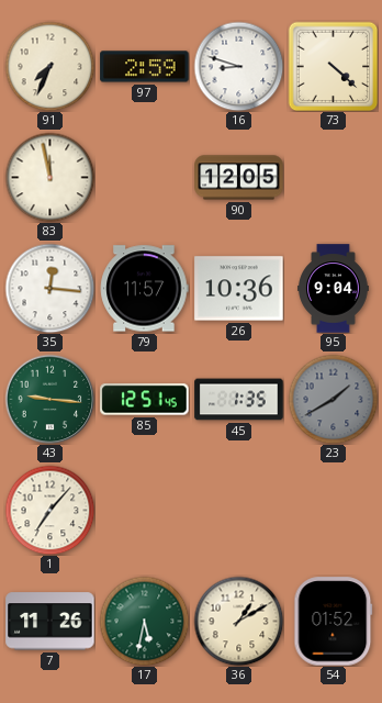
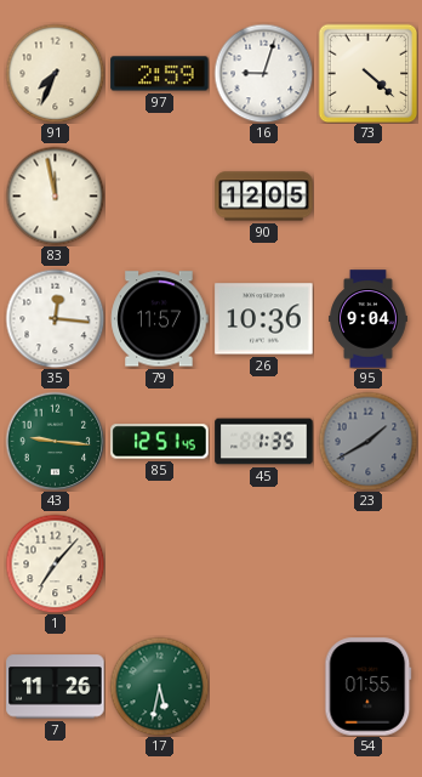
16: 8:48 -> 9:03
36: 1:10 -> none
54: 01:52 -> 01:55
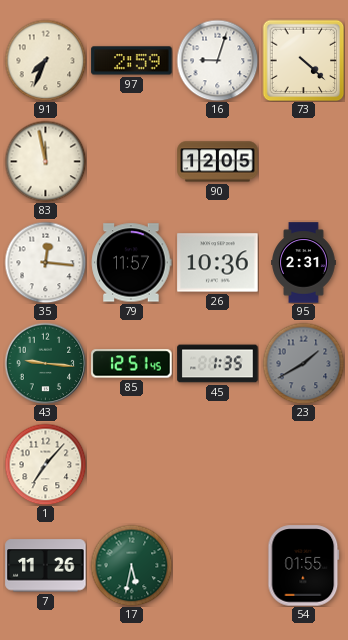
95: 9:04 -> 2:31
